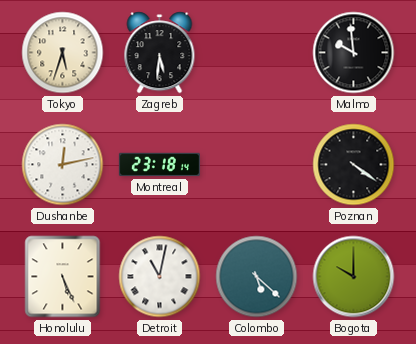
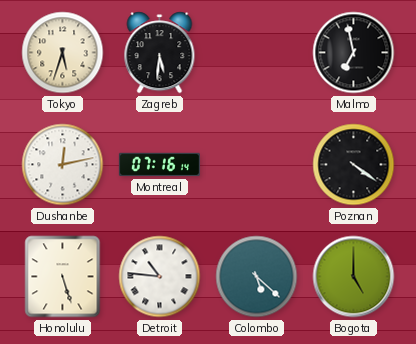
Malmo: 9:59 -> 6:58
Montreal: 23:18 -> 07:16
Honolulu: 5:26 -> 5:27
Detroit: 11:02 -> 10:46
Bogota: 10:00 -> 5:00
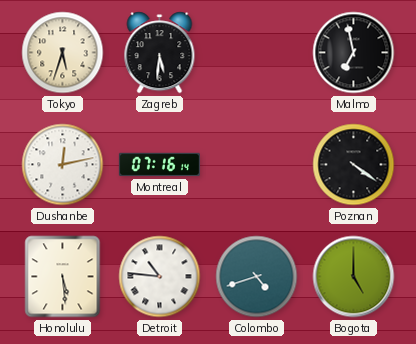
Honolulu: 5:27 -> 5:29
Colombo: 5:22 -> 4:42
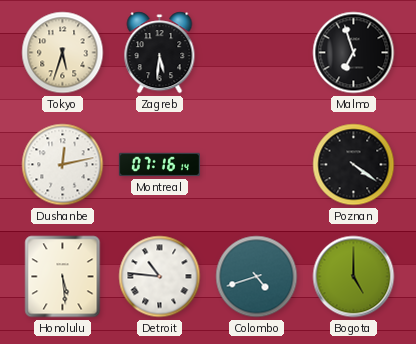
Malmo: 6:58 -> 6:57
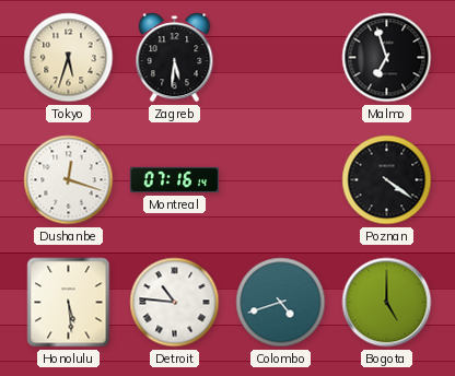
Dushanbe: 12:13 -> 12:18
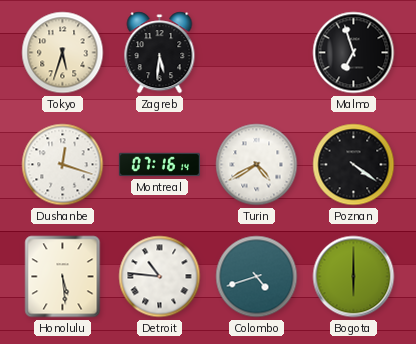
Turin: none -> 4:40
Bogota: 5:00 -> 6:00
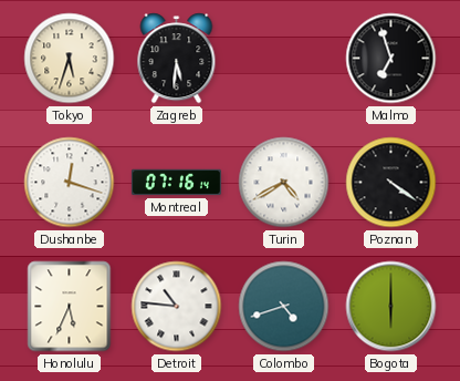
Honolulu: 5:29 -> 5:34
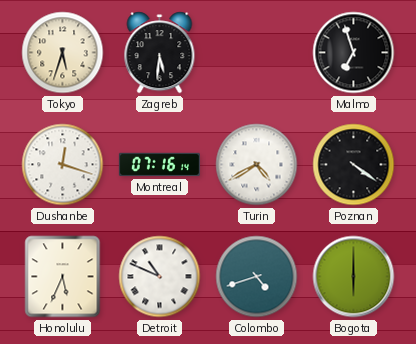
Detroit: 10:46 -> 10:49
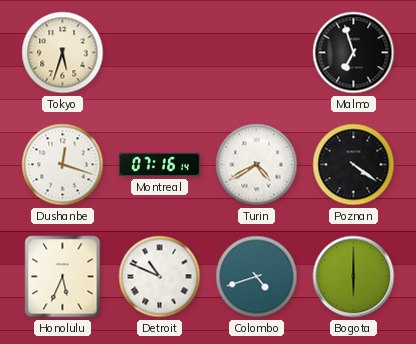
Zagreb: 5:31 -> none
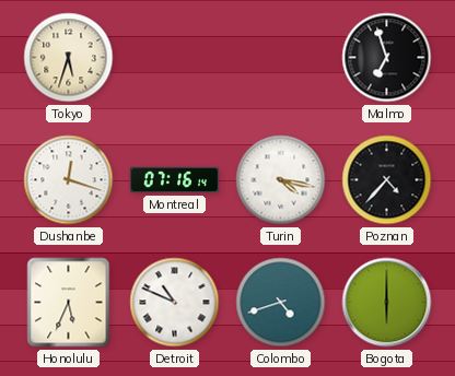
Turin: 4:40 -> 4:17
Poznan: 4:21 -> 4:37
